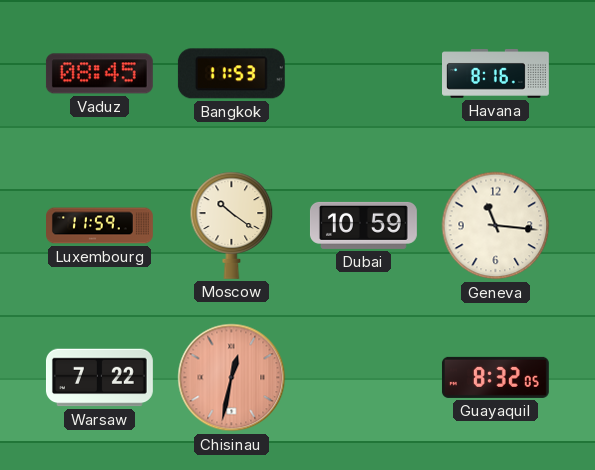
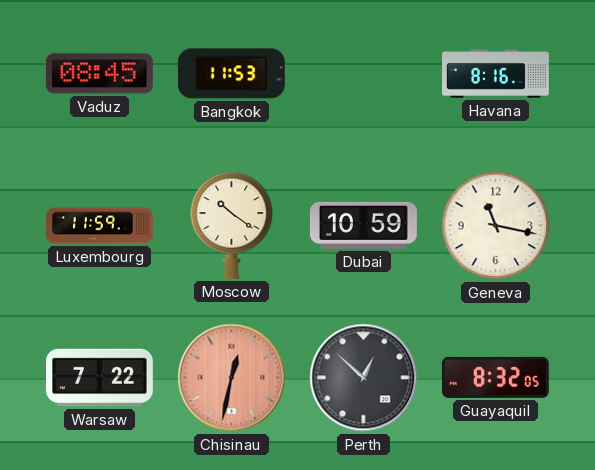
Geneva: 11:16 -> 11:17
Perth: none -> 12:52
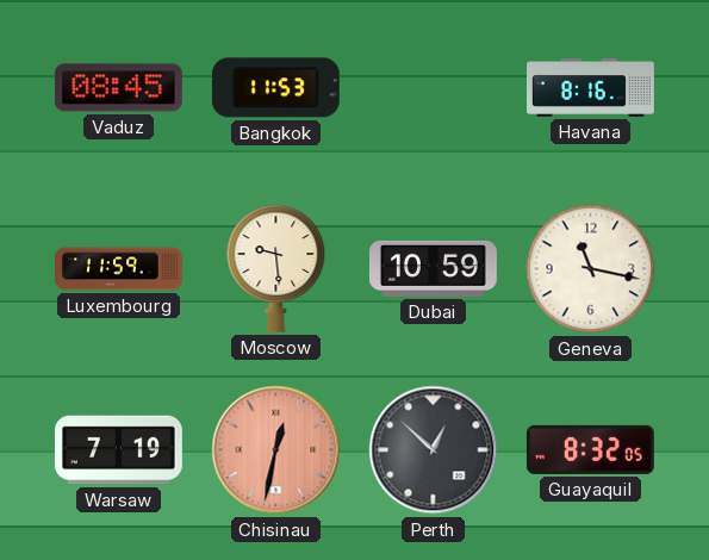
Moscow: 10:21 -> 9:29
Warsaw: 7:22 -> 7:19
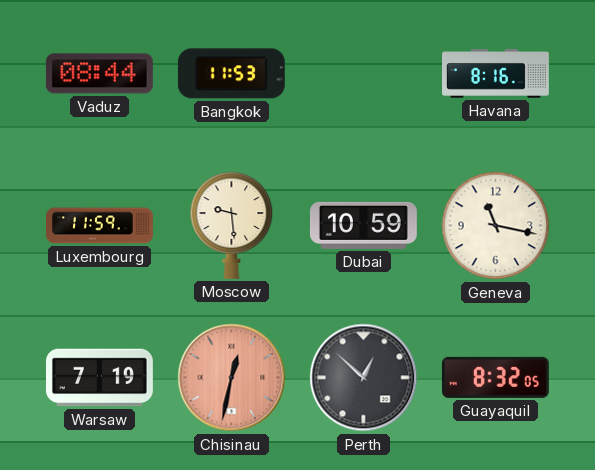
Vaduz: 08:45 -> 08:44
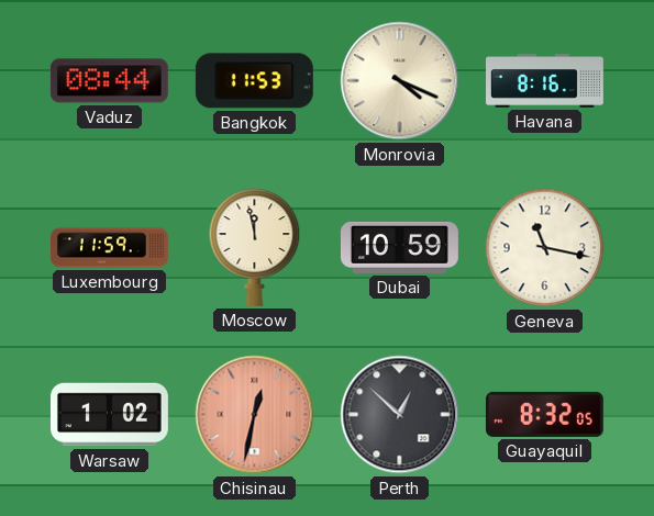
Monrovia: none -> 4:19
Moscow: 9:29 -> 11:58
Warsaw: 7:19 -> 1:02
